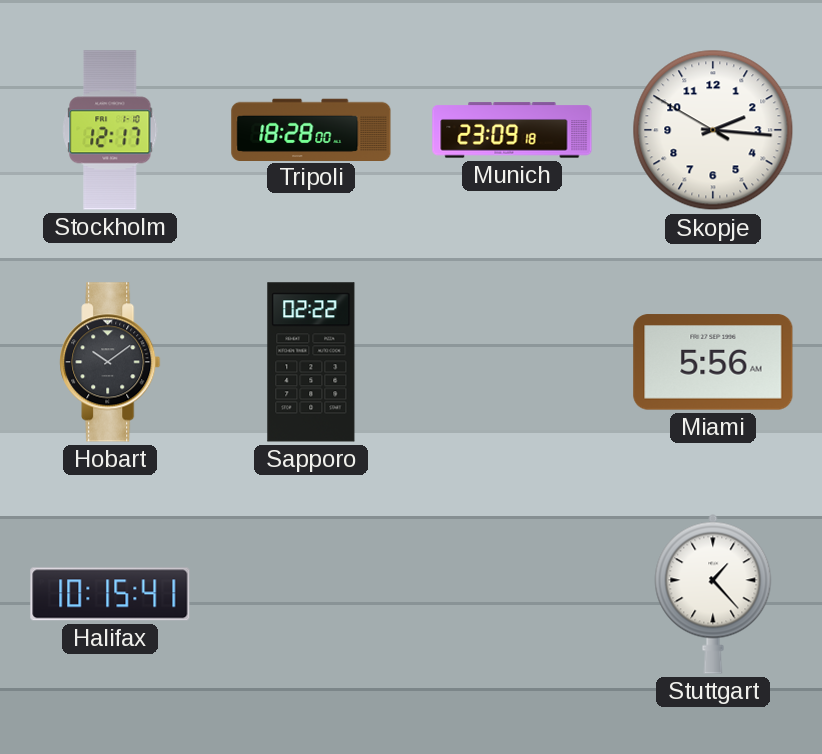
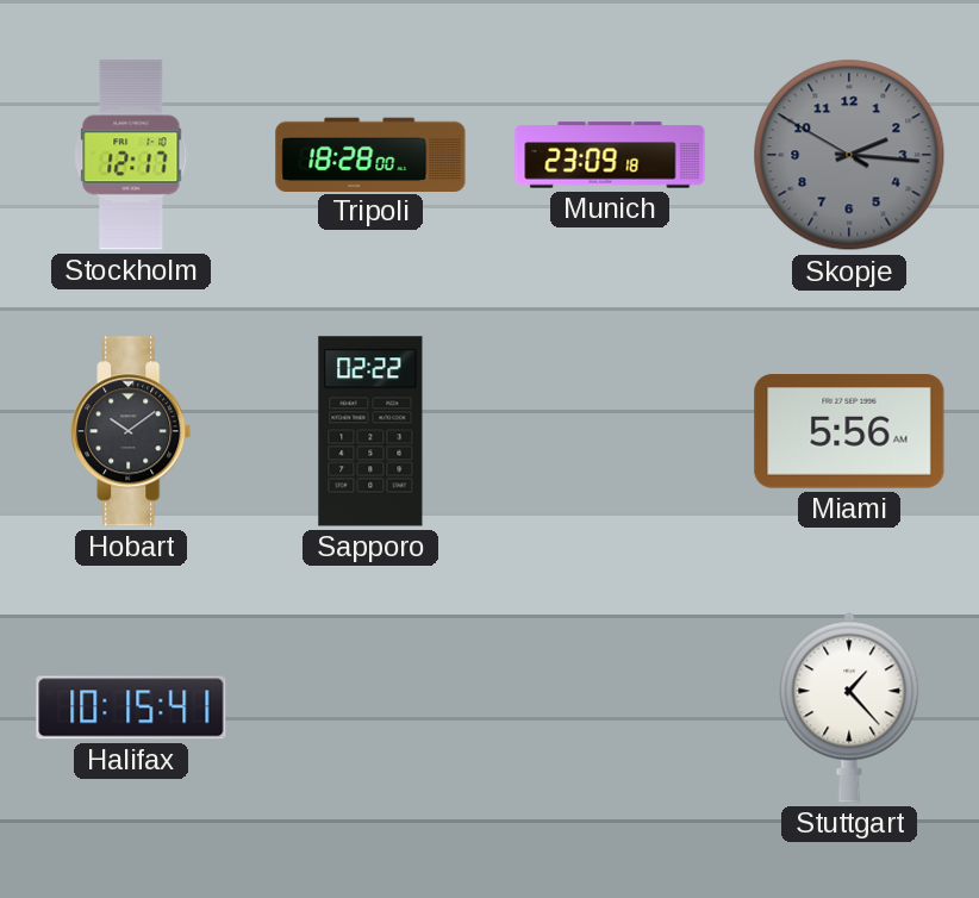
Skopje dial: white -> grey
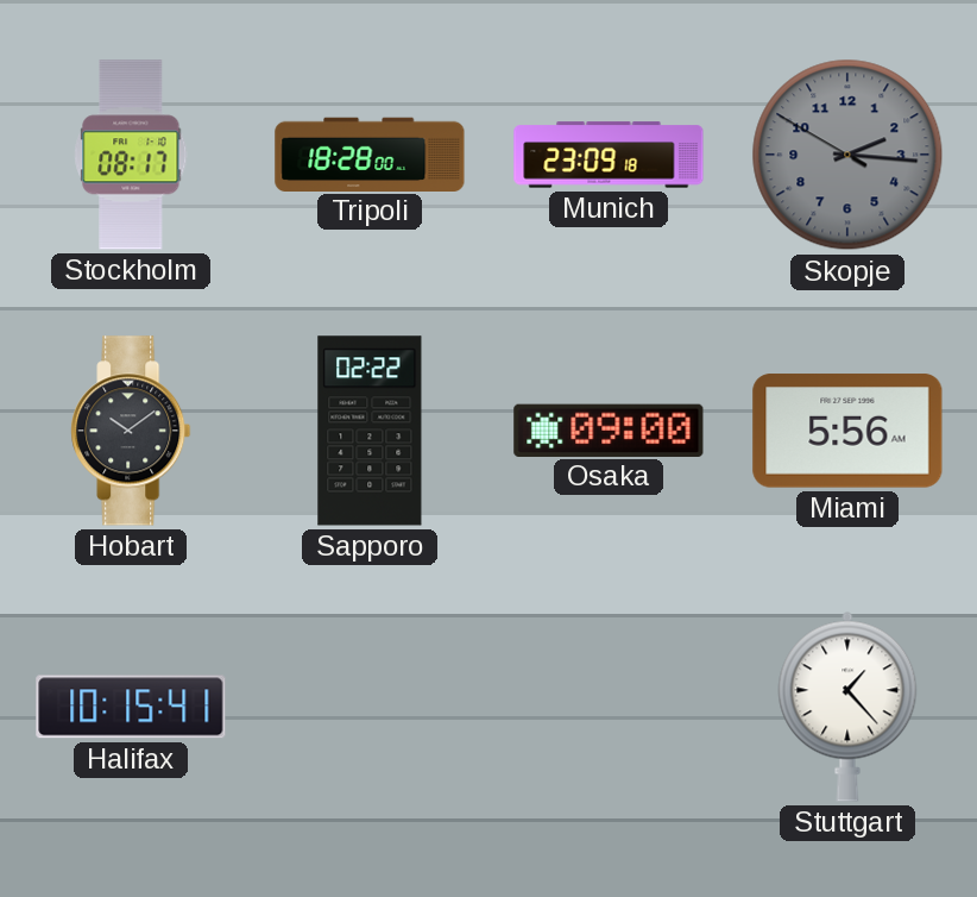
Stockholm: 12:17 -> 08:17
Osaka: none -> 09:00
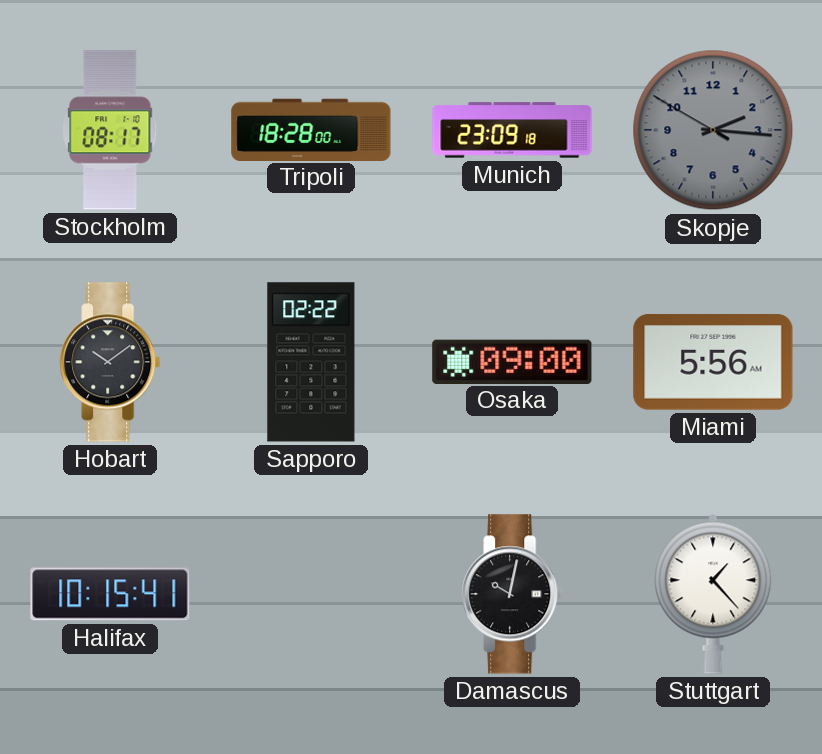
Damascus: none -> 10:02
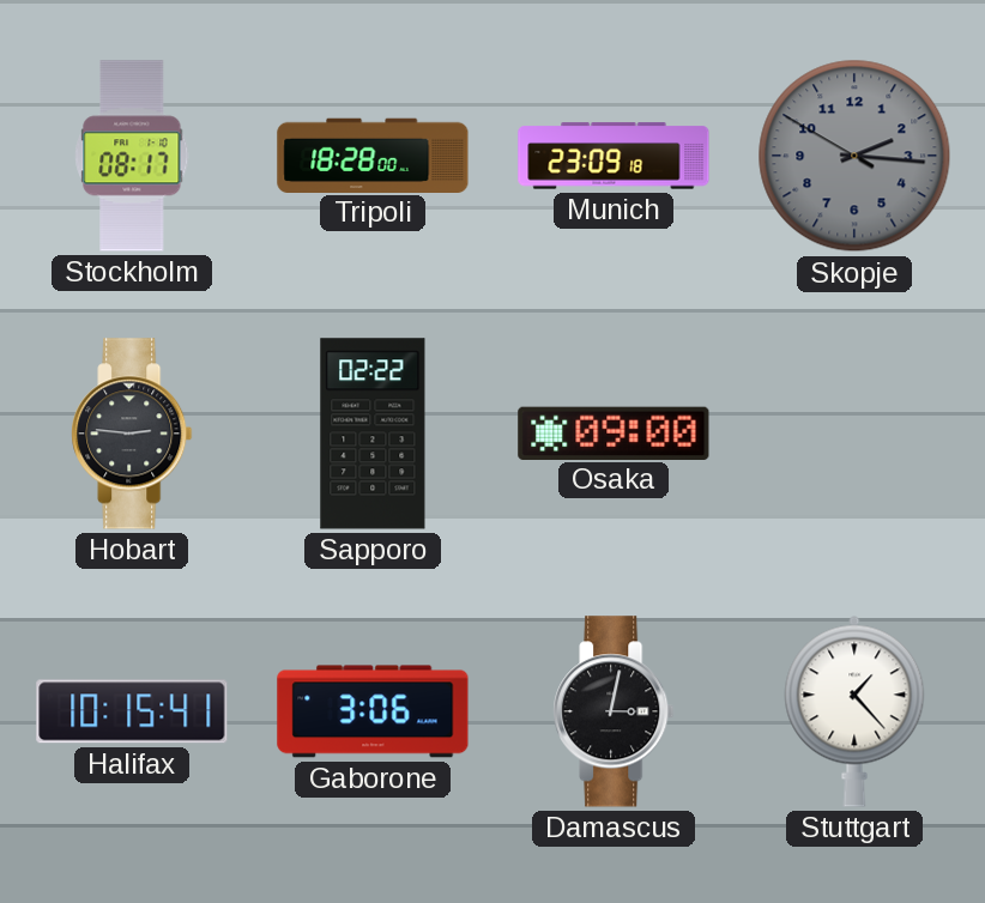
Hobart: 10:09 -> 2:46
Miami: 5:56 -> none
Gaborone: none -> 3:06
Damascus: 10:02 -> 3:02
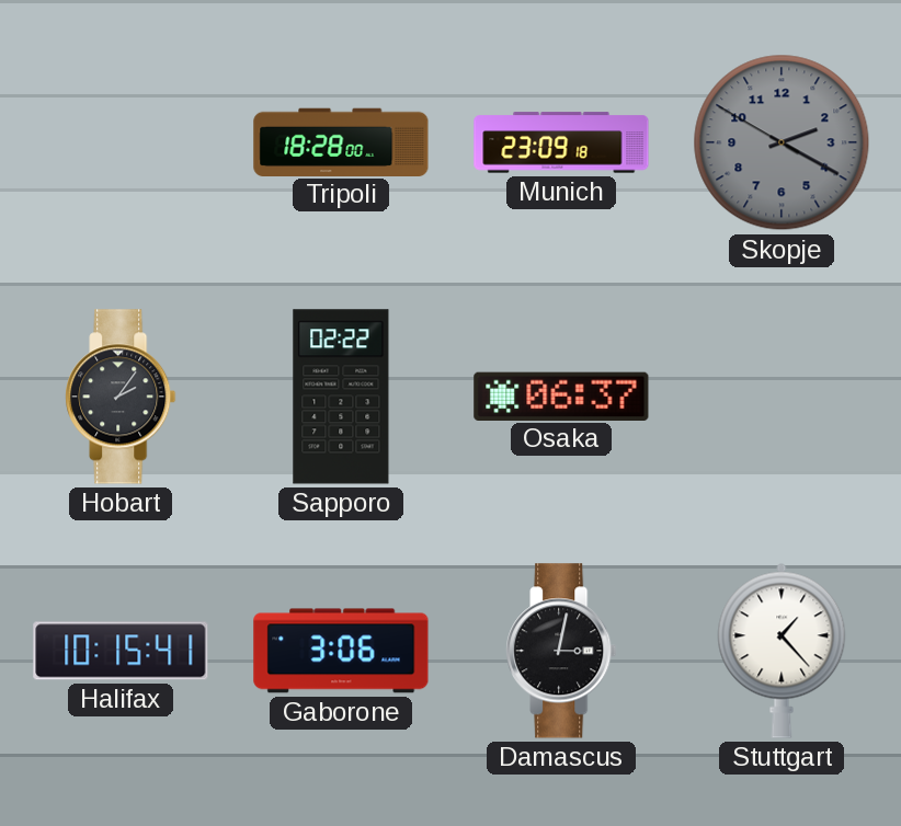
Stockholm: 08:17 -> none
Skopje: 2:15 -> 2:19
Hobart: 2:46 -> 2:06
Osaka: 09:00 -> 06:37
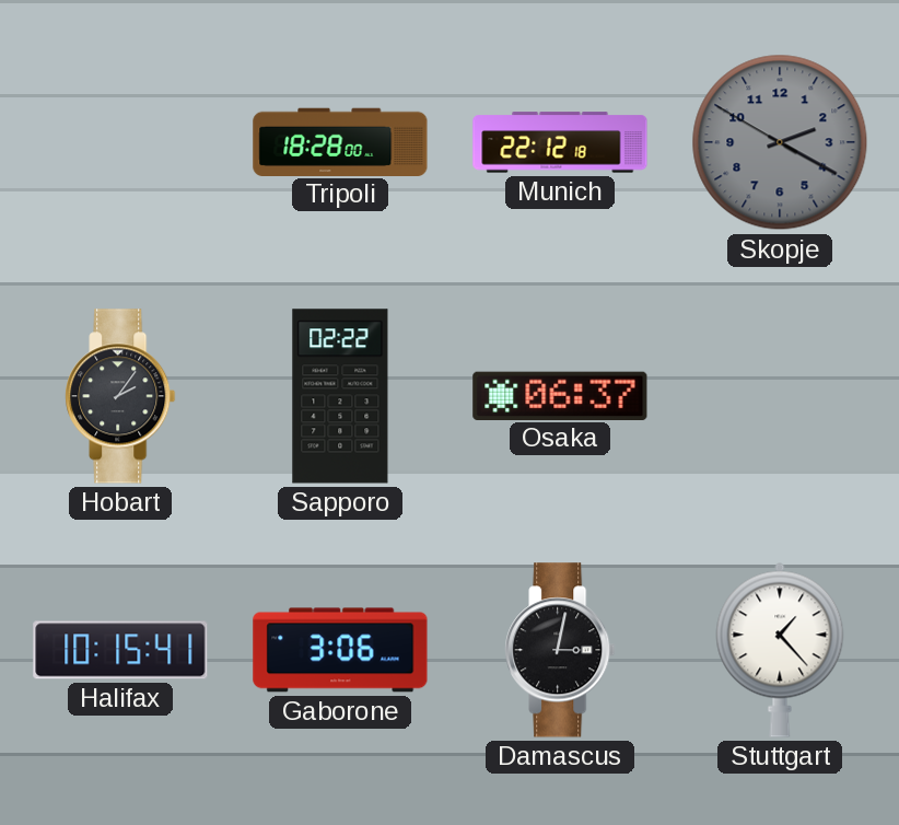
Munich: 23:09 -> 22:12
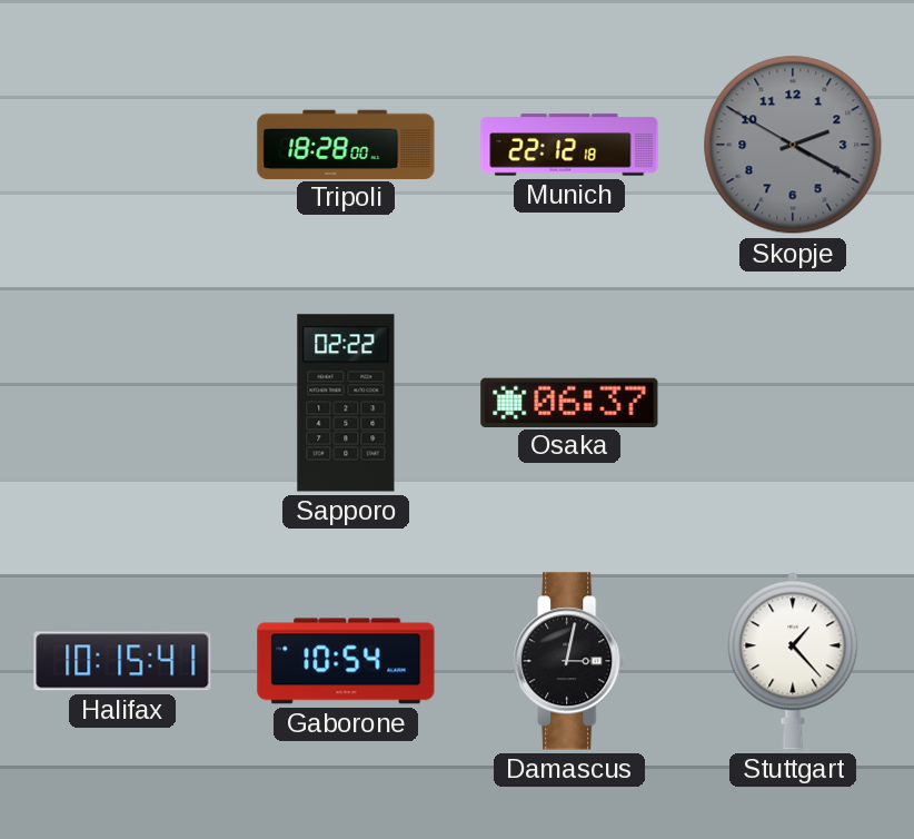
Hobart: 2:06 -> none
Gaborone: 3:06 -> 10:54
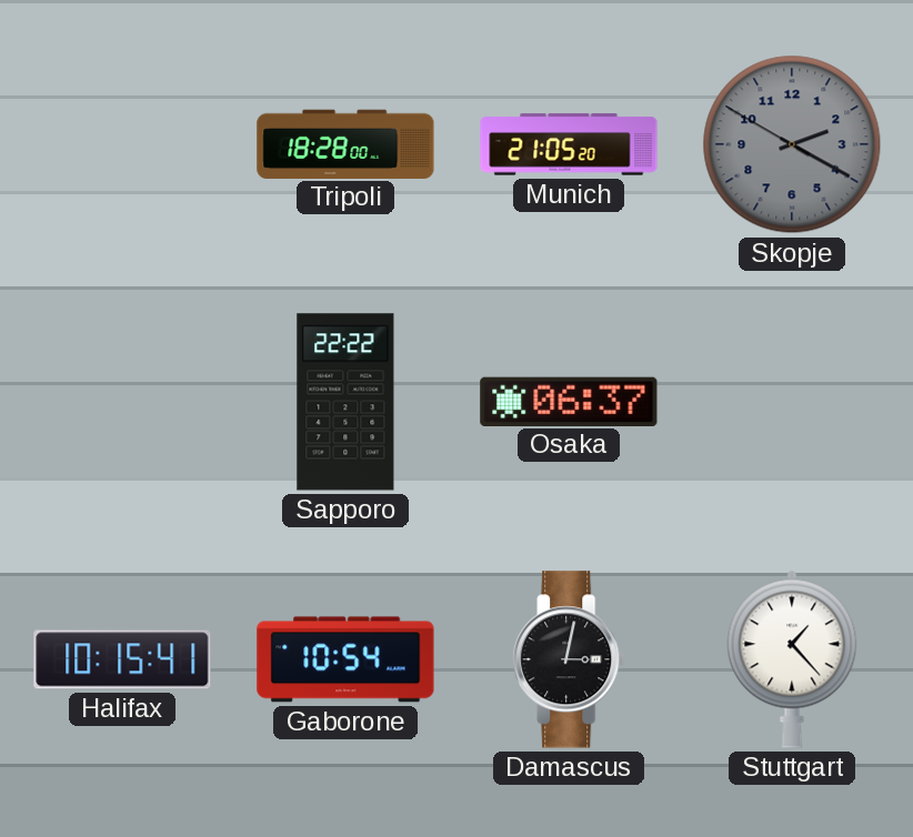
Munich: 22:12 -> 21:05
Sapporo: 02:22 -> 22:22
